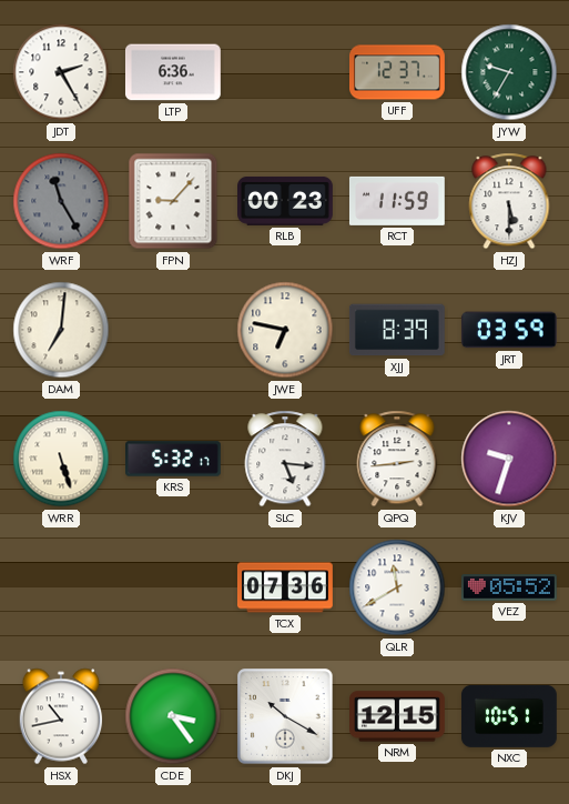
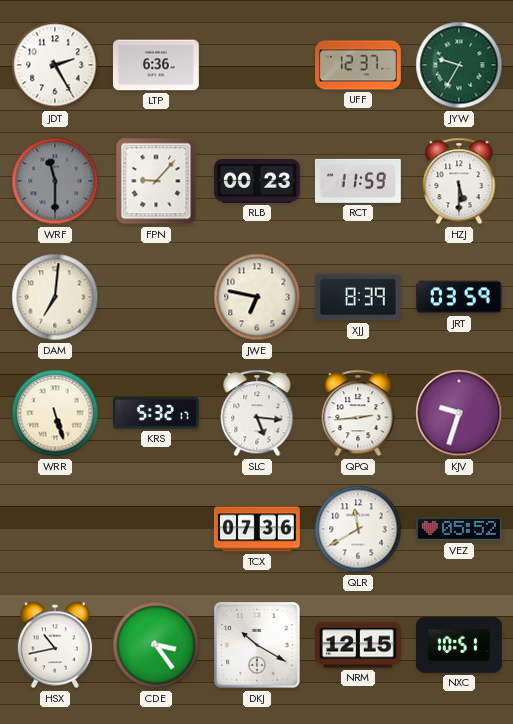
WRF: 11:25 -> 11:30
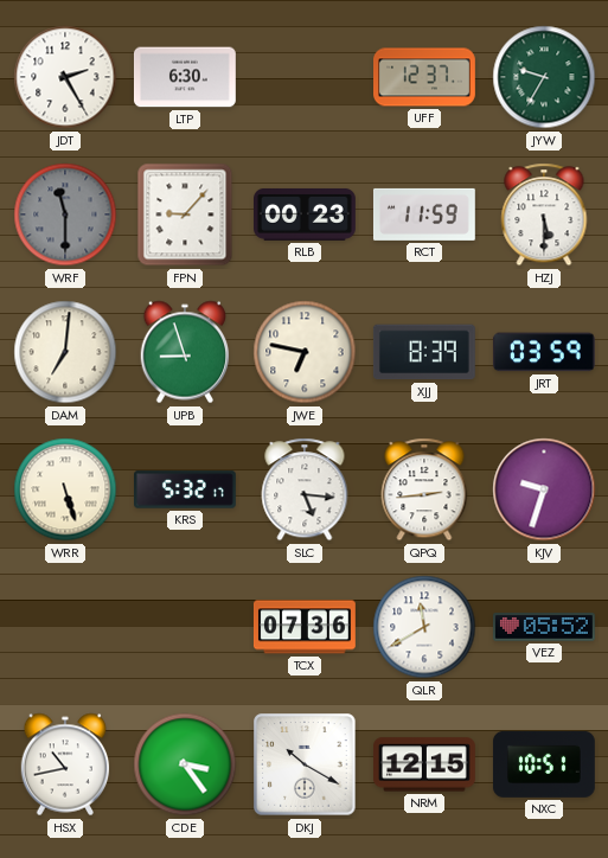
LTP: 6:36 -> 6:30
UPB: none -> 8:57
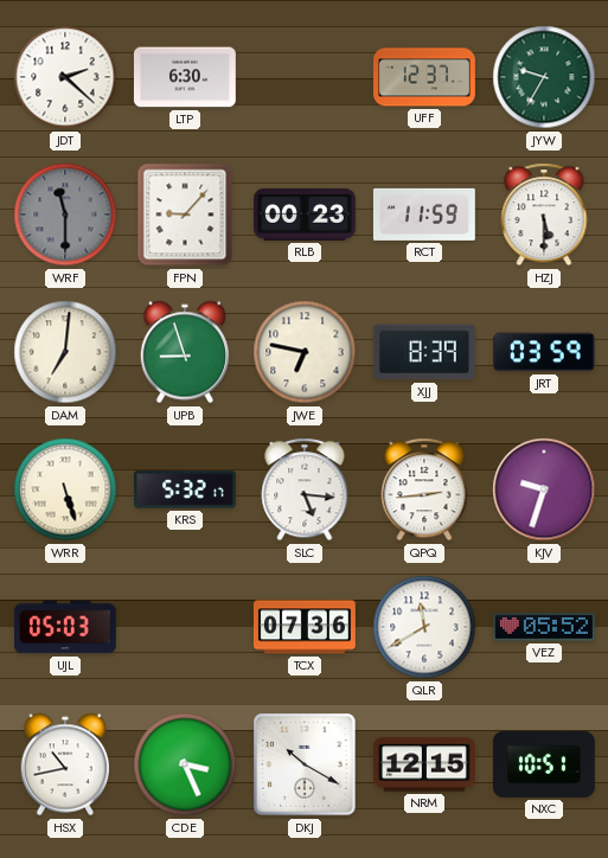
JDT: 2:25 -> 2:22
UJL: none -> 05:03
CDE: 3:24 -> 3:26
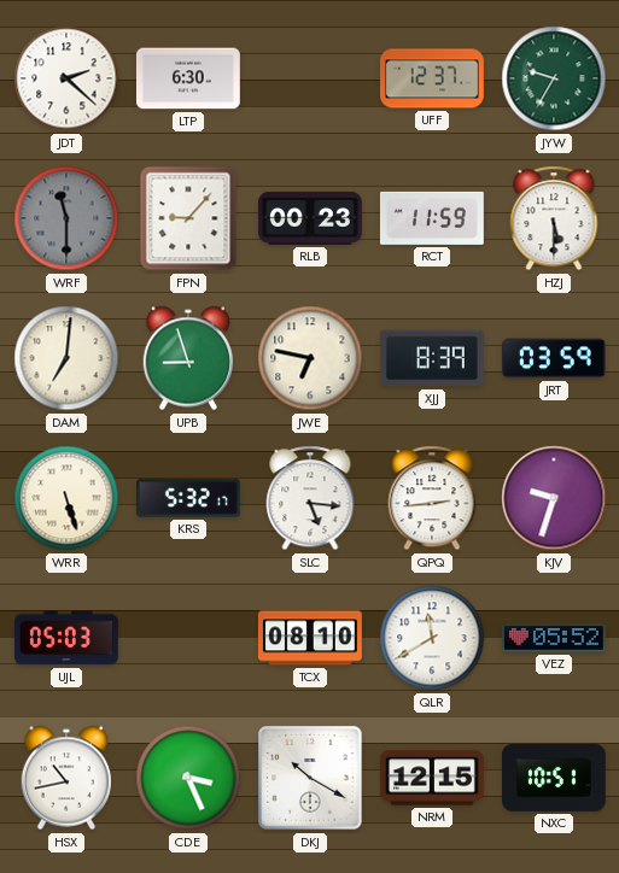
TCX: 07:36 -> 08:10
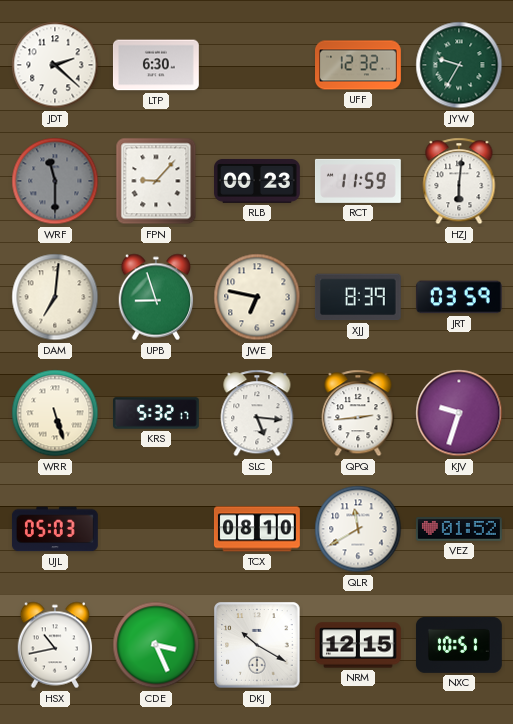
UFF: 12:37 -> 12:32
HZJ: 5:30 -> 6:01
VEZ: 05:52 -> 01:52
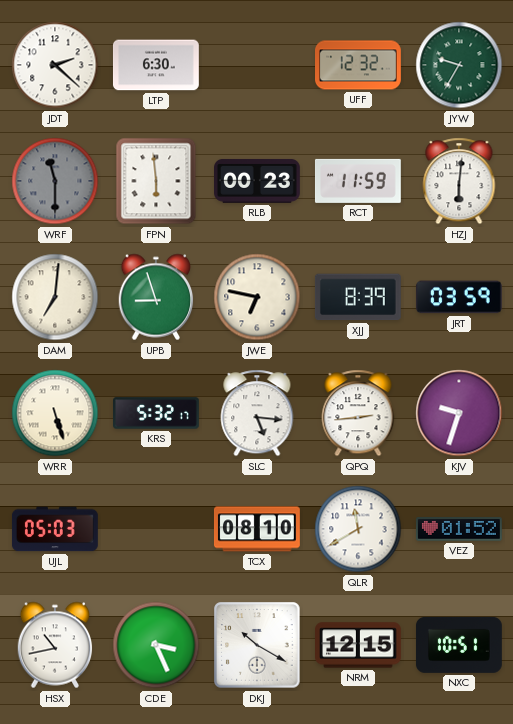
FPN: 9:07 -> 5:59
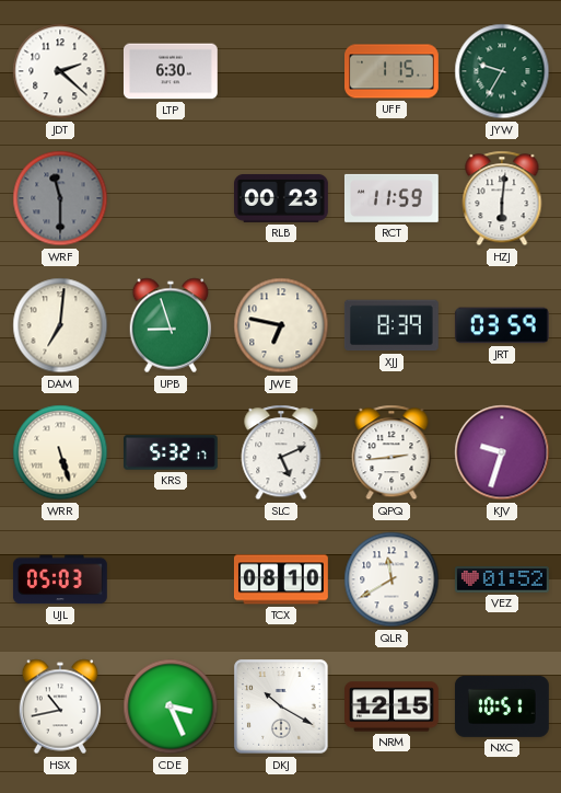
UFF: 12:32 -> 1:15
FPN: 5:59 -> none
SLC: 5:16 -> 5:11
